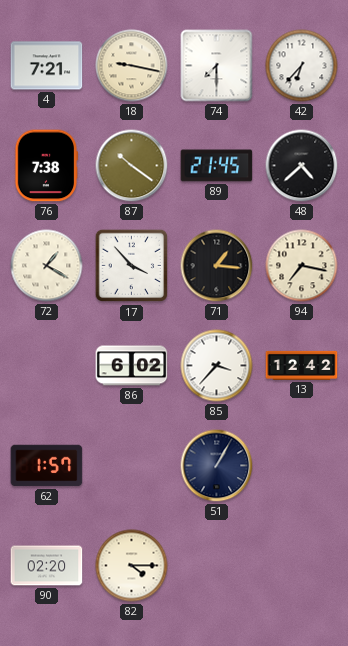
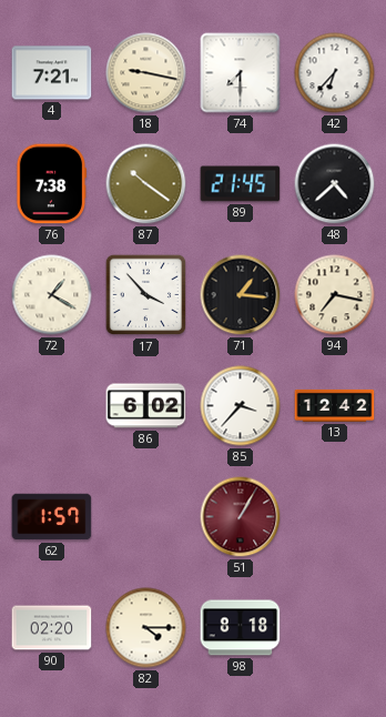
51 dial: navy -> burgundy
98: none -> 8:18
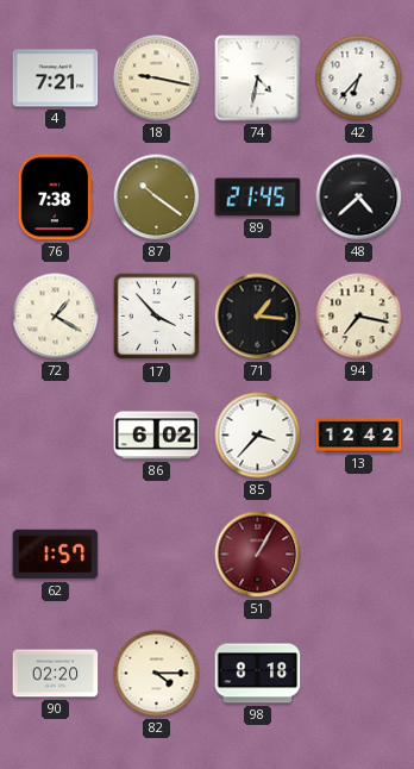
74: 7:30 -> 4:32
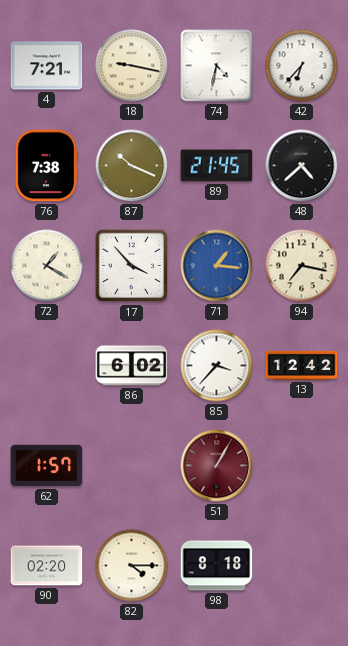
87: 10:21 -> 10:19
71 dial: black -> blue
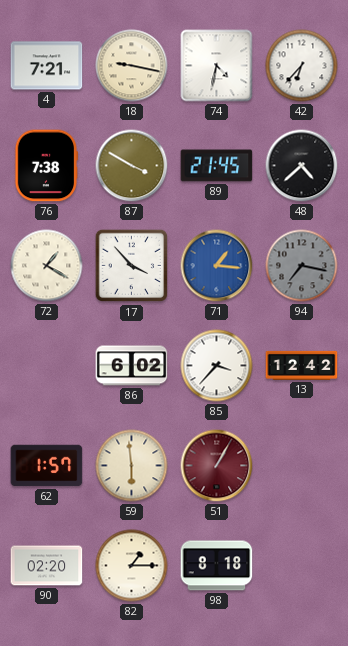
87: 10:19 -> 3:50
94 dial: cream -> grey
59: none -> 5:59
82: 4:15 -> 1:15
